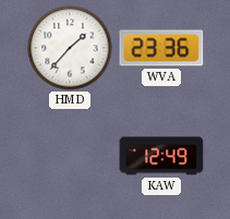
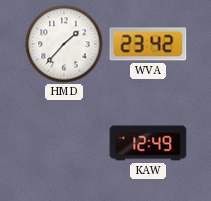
WVA: 23:36 -> 23:42
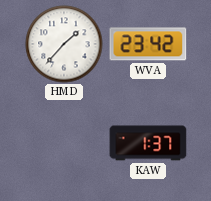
KAW: 12:49 -> 1:37
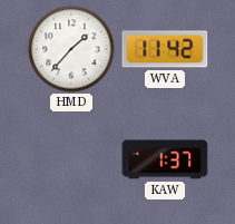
WVA: 23:42 -> 11:42
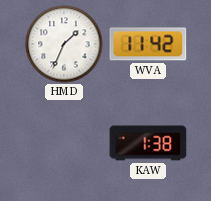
HMD: 1:37 -> 1:34
KAW: 1:37 -> 1:38
